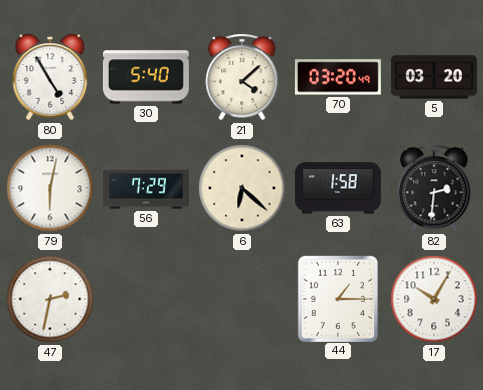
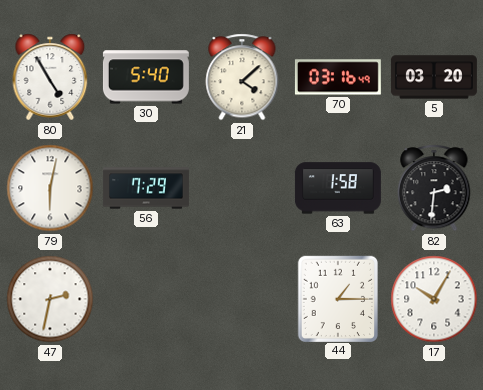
70: 03:20 -> 03:16
6: 6:22 -> none
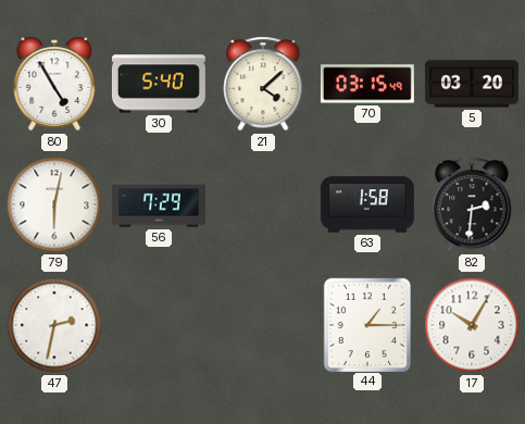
70: 03:16 -> 03:15
